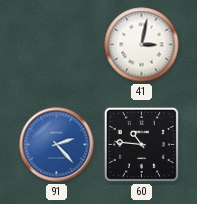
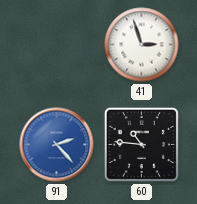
41: 3:02 -> 2:57
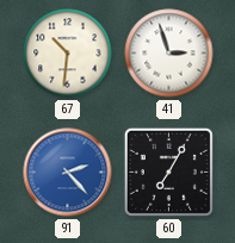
67: none -> 10:31
60: 10:46 -> 7:05
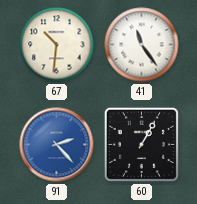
41: 2:57 -> 11:24
60: 7:05 -> 1:05
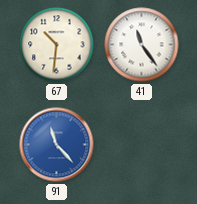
91: 2:23 -> 11:23
60: 1:05 -> none
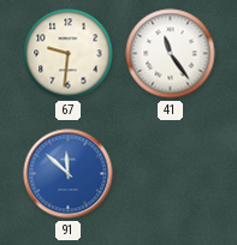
67: 10:31 -> 9:31
91: 11:23 -> 11:52
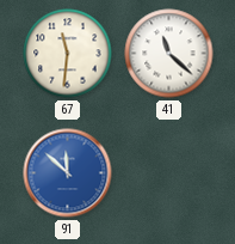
67: 9:31 -> 11:31
41: 11:24 -> 11:22
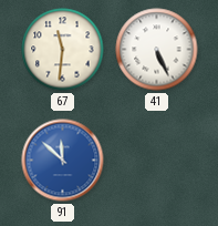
41: 11:22 -> 5:26
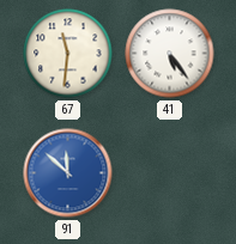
41: 5:26 -> 5:24
